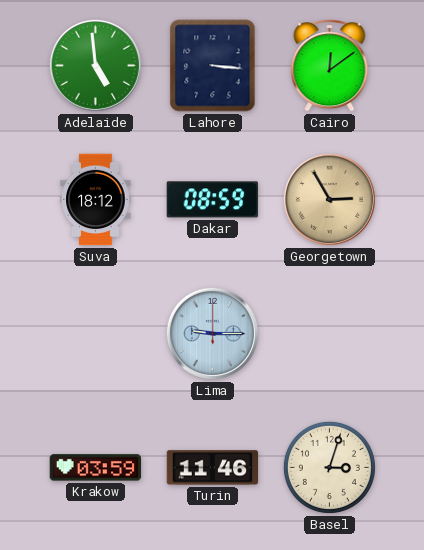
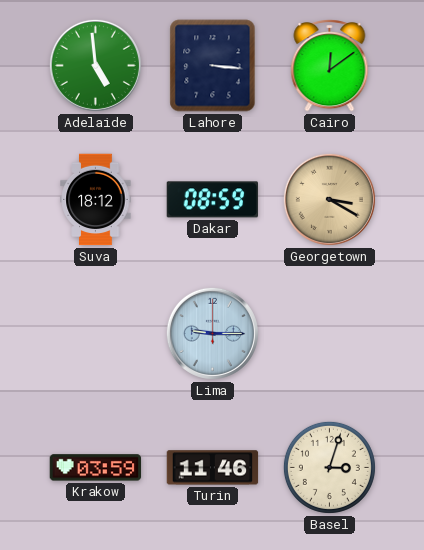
Georgetown: 2:55 -> 3:20
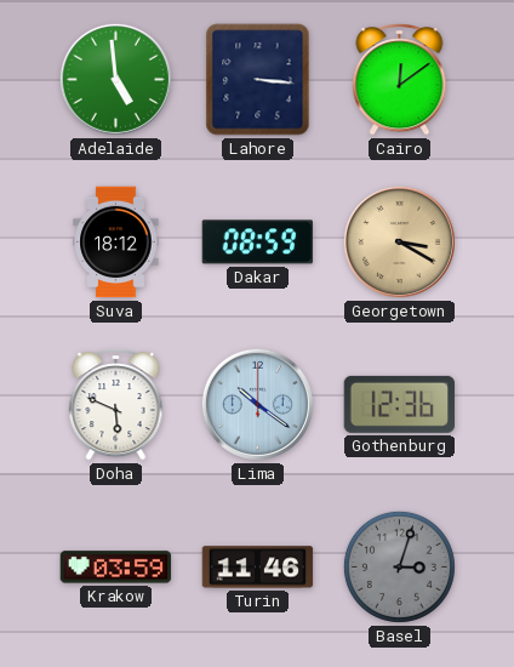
Doha: none -> 5:49
Lima: 9:15 -> 10:21
Gothenburg: none -> 12:36
Basel dial: cream -> grey
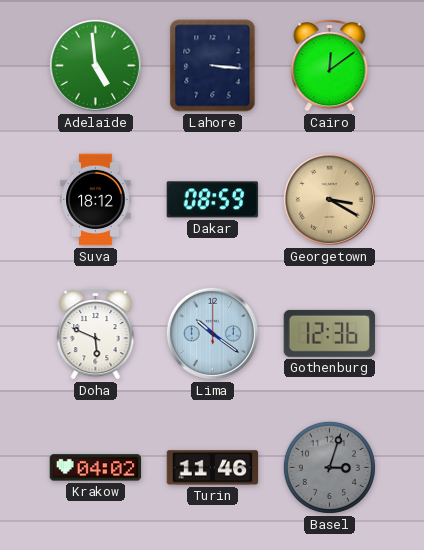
Krakow: 03:59 -> 04:02
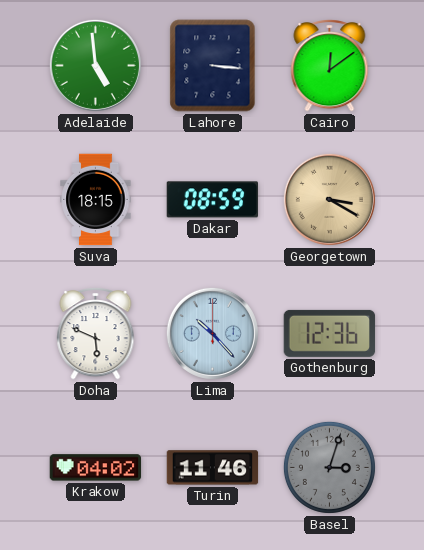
Suva: 18:12 -> 18:15
Lima: 10:21 -> 10:23
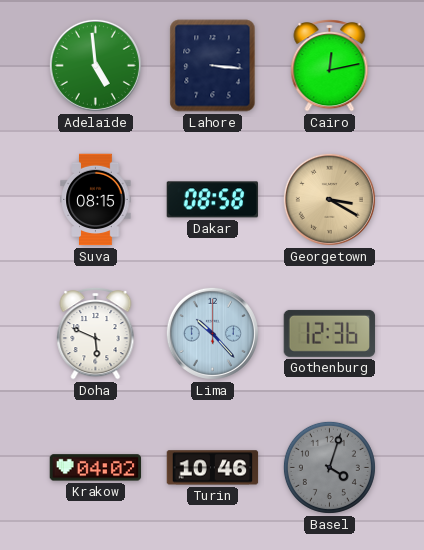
Cairo: 12:09 -> 12:13
Suva: 18:15 -> 08:15
Dakar: 08:59 -> 08:58
Turin: 11:46 -> 10:46
Basel: 3:03 -> 4:03
